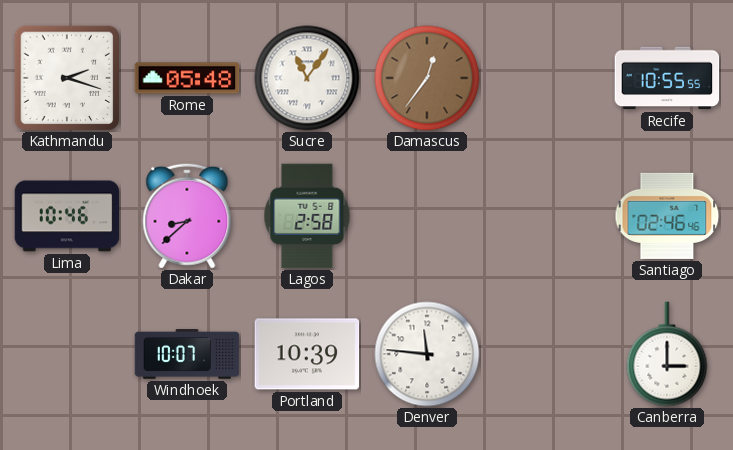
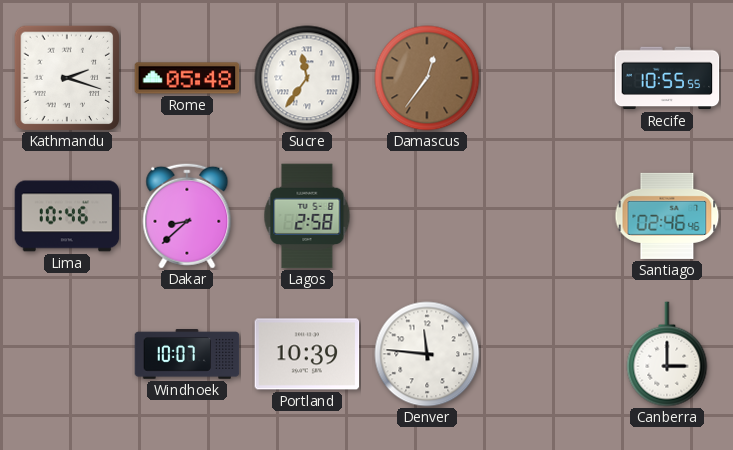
Sucre: 11:06 -> 11:36
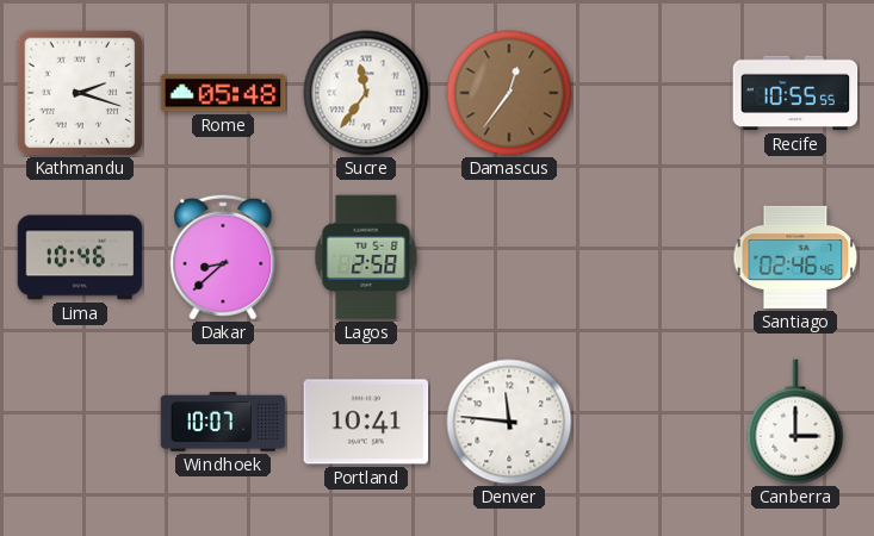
Portland: 10:39 -> 10:41
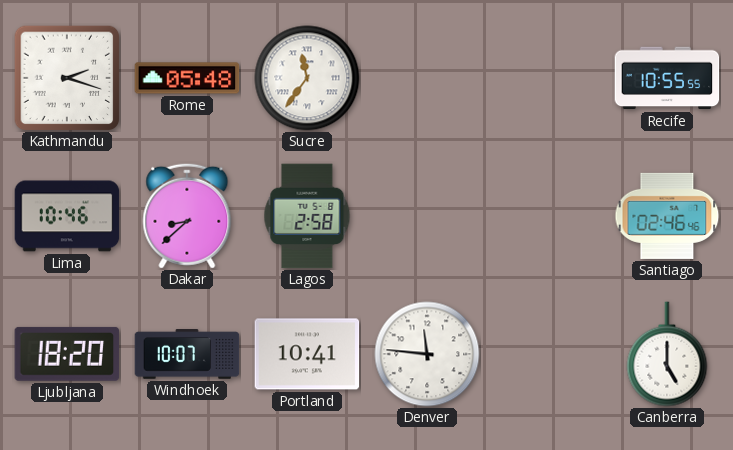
Damascus: 12:36 -> none
Ljubljana: none -> 18:20
Canberra: 3:00 -> 5:00
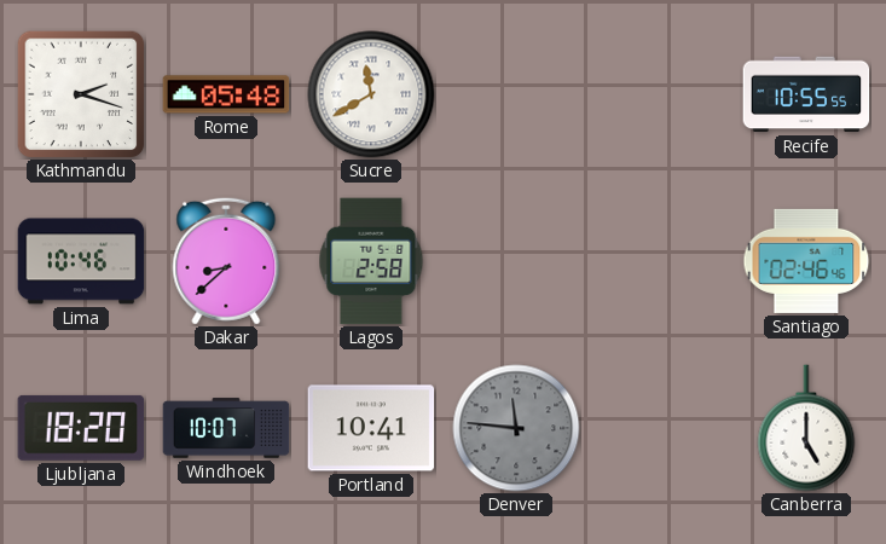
Sucre: 11:36 -> 11:40
Denver dial: white -> grey
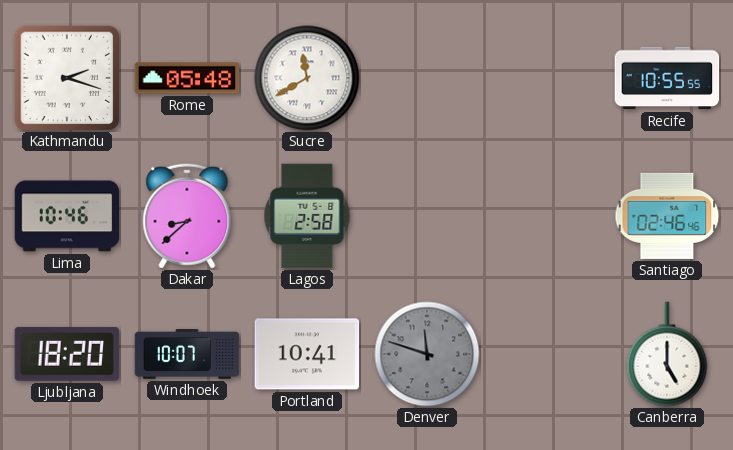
Denver: 11:46 -> 11:48
